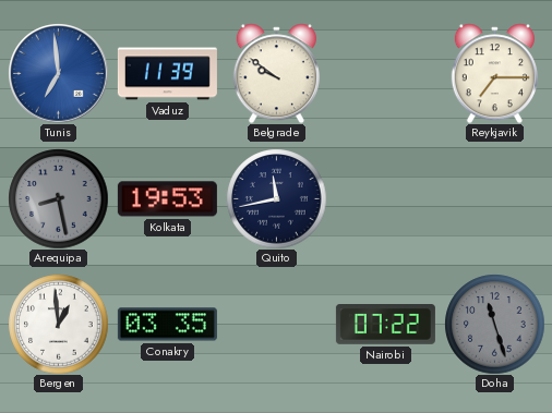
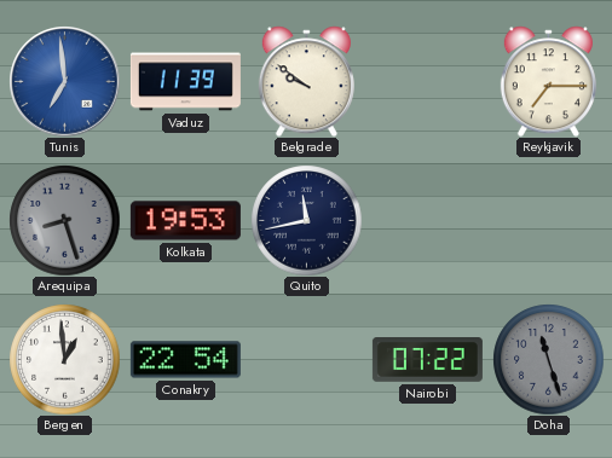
Arequipa: 8:28 -> 8:27
Conakry: 03:35 -> 22:54
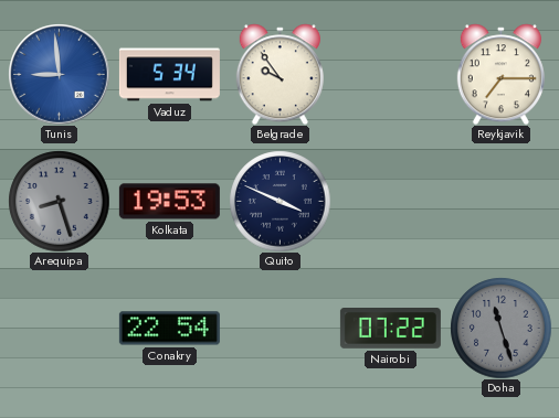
Tunis: 6:59 -> 8:59
Vaduz: 11:39 -> 5:34
Belgrade: 9:51 -> 9:54
Quito: 11:43 -> 3:49
Bergen: 12:59 -> none
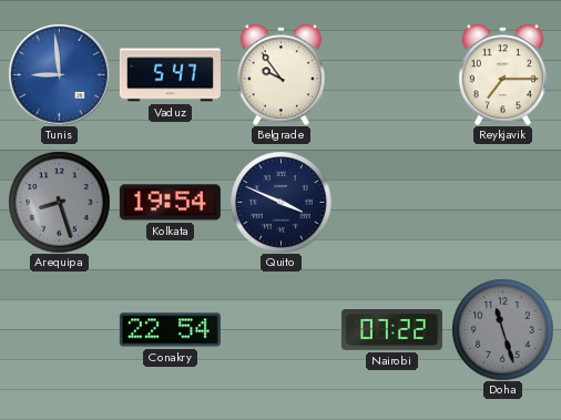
Vaduz: 5:34 -> 5:47
Kolkata: 19:53 -> 19:54
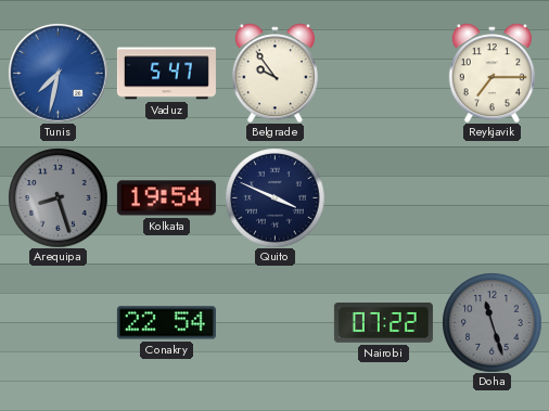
Tunis: 8:59 -> 7:32
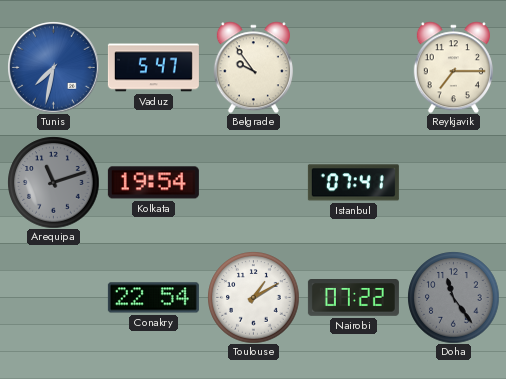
Arequipa: 8:27 -> 11:12
Quito: 3:49 -> none
Istanbul: none -> 07:41
Toulouse: none -> 1:10
Doha: 11:27 -> 11:24
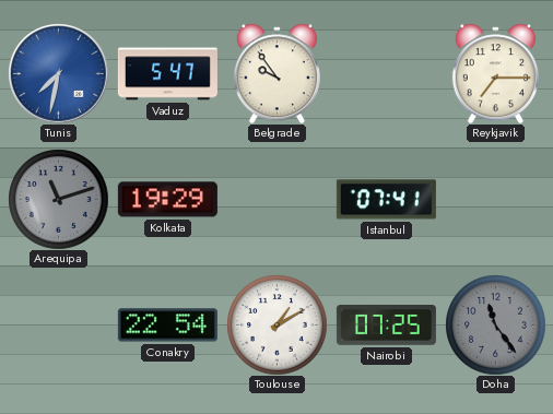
Kolkata: 19:54 -> 19:29
Nairobi: 07:22 -> 07:25
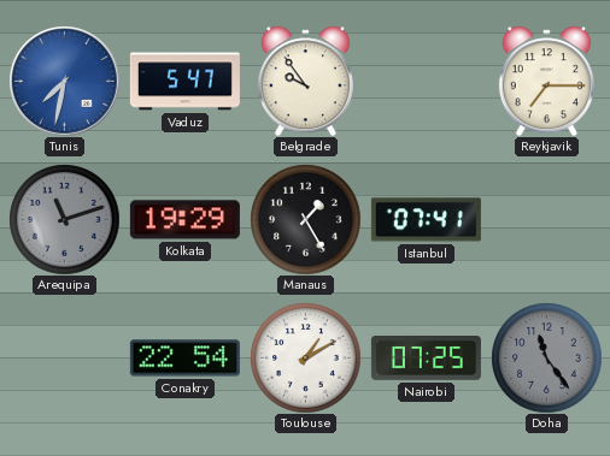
Manaus: none -> 1:25
